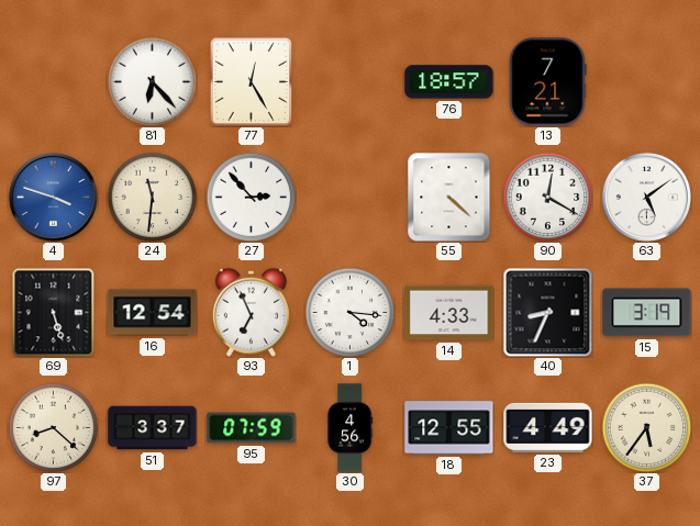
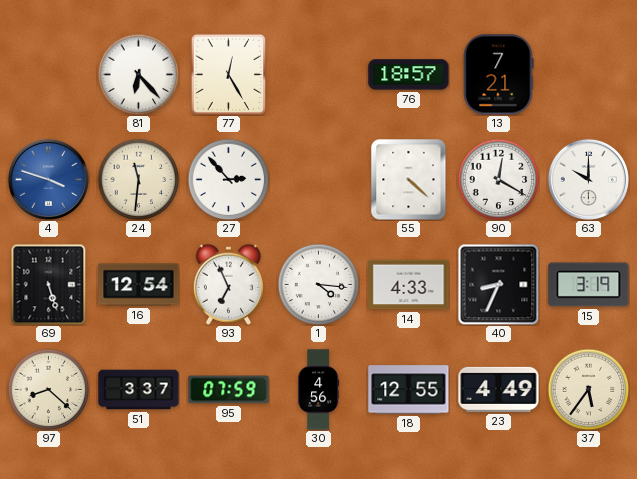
63: 5:09 -> 10:00
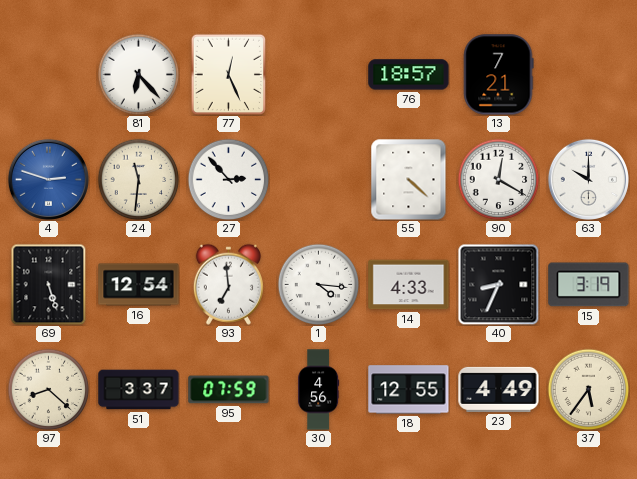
77: 12:25 -> 12:26
4: 3:48 -> 2:48
93: 6:56 -> 6:59
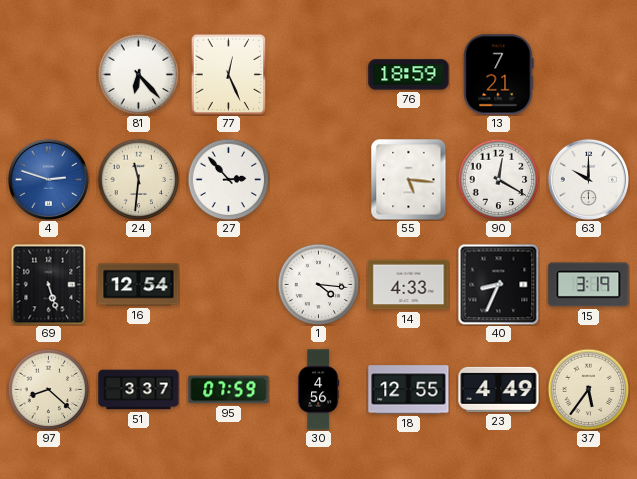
76: 18:57 -> 18:59
55: 4:22 -> 5:16
93: 6:59 -> none
